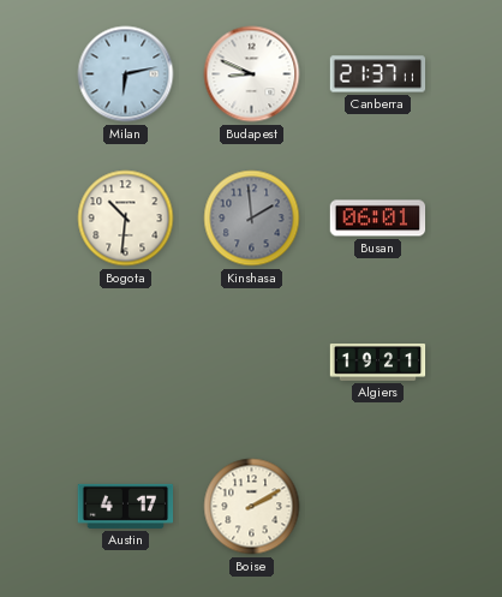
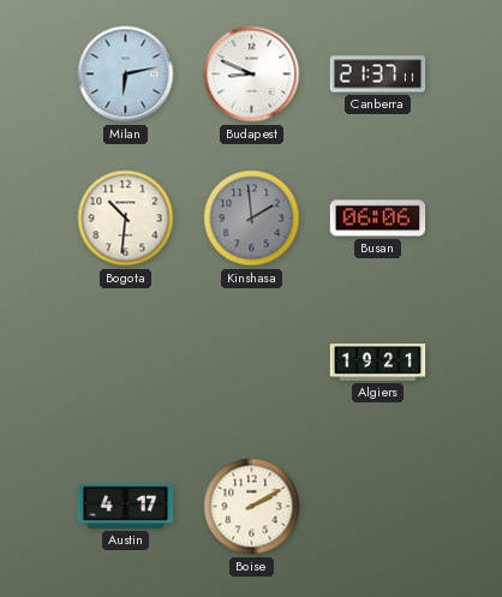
Busan: 06:01 -> 06:06
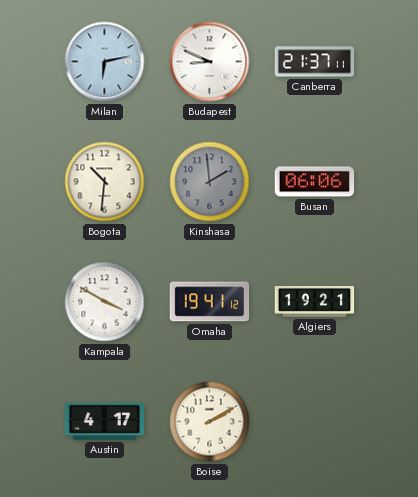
Kampala: none -> 3:50
Omaha: none -> 19:41
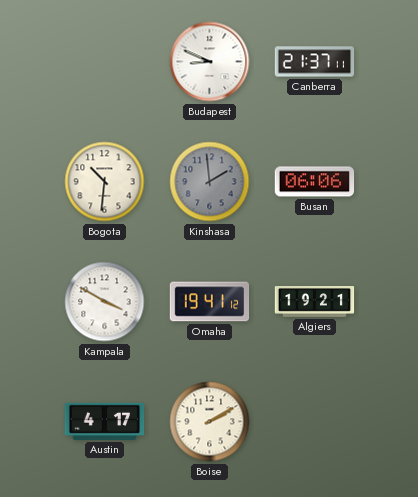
Milan: 6:13 -> none
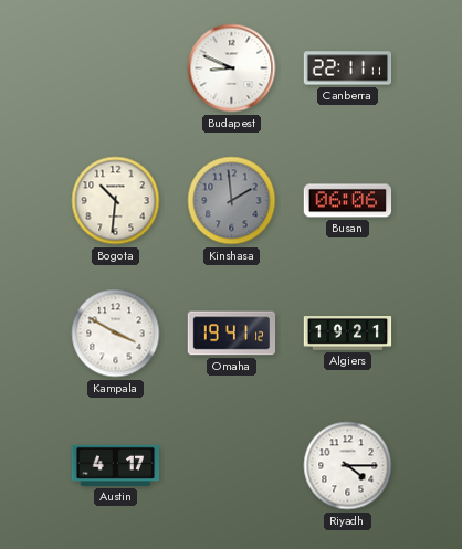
Canberra: 21:37 -> 22:11
Boise: 2:10 -> none
Riyadh: none -> 4:15
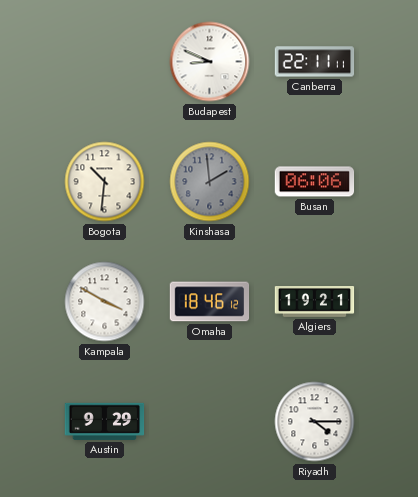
Omaha: 19:41 -> 18:46
Austin: 4:17 -> 9:29
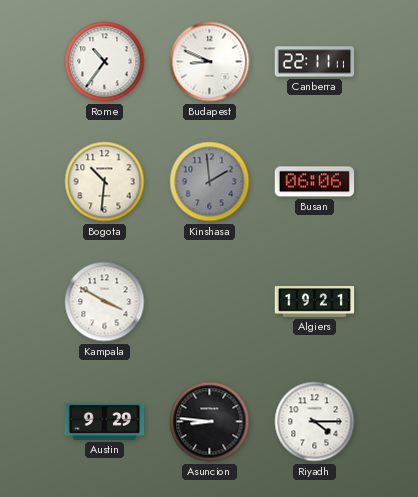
Rome: none -> 10:36
Omaha: 18:46 -> none
Asuncion: none -> 8:46
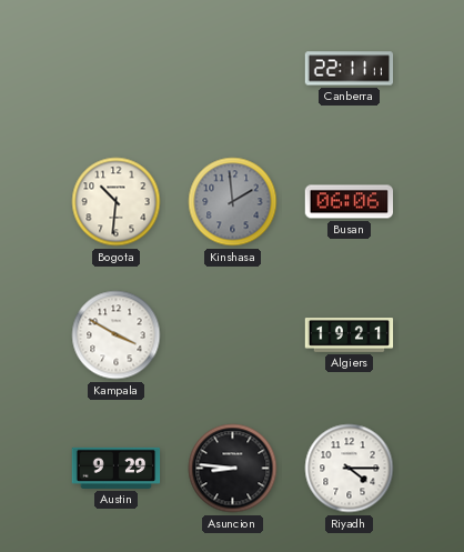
Rome: 10:36 -> none
Budapest: 8:49 -> none
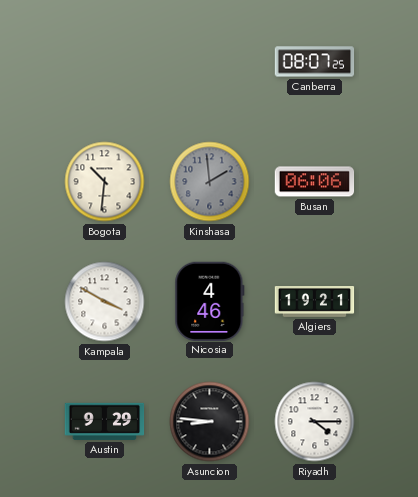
Canberra: 22:11 -> 08:07
Nicosia: none -> 4:46
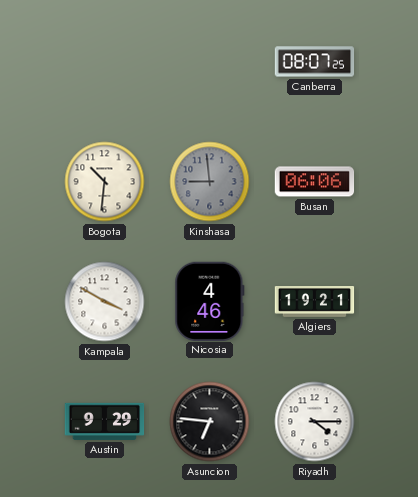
Kinshasa: 1:59 -> 8:59
Asuncion: 8:46 -> 6:46
